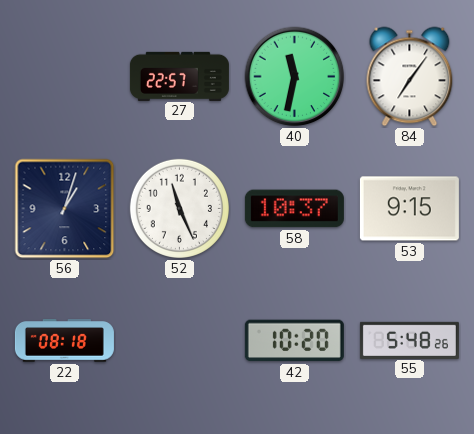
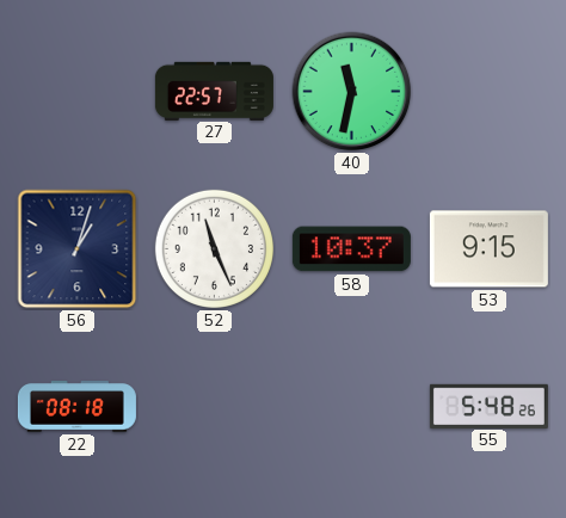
84: 7:06 -> none
42: 10:20 -> none
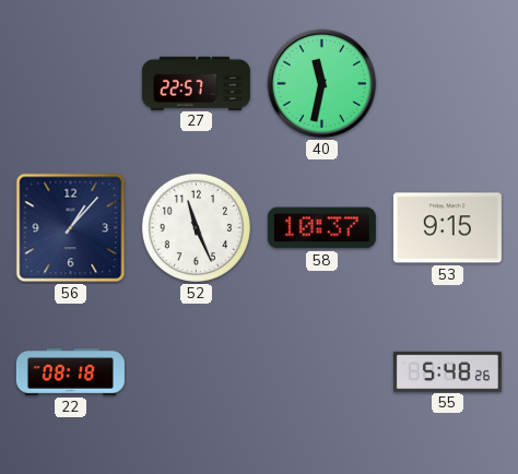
56: 1:03 -> 1:07
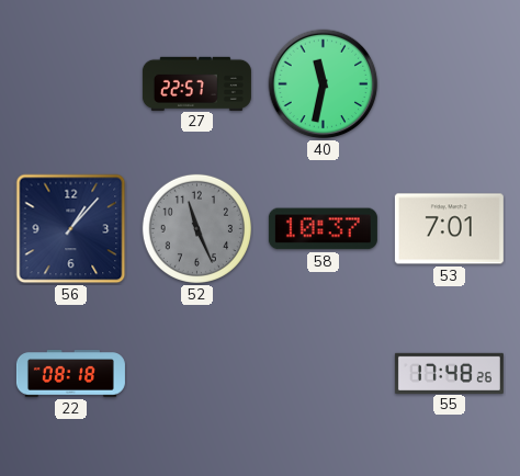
52 dial: white -> grey
53: 9:15 -> 7:01
55: 5:48 -> 17:48
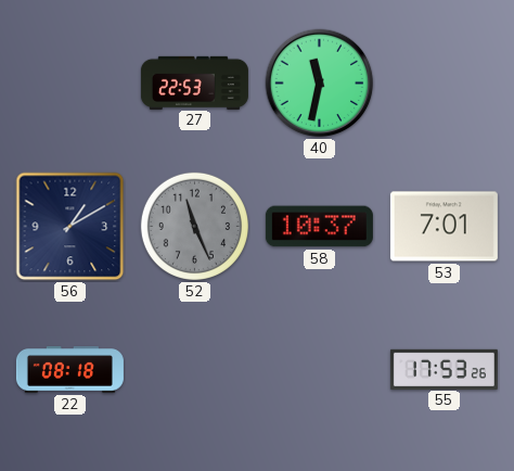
27: 22:57 -> 22:53
56: 1:07 -> 1:10
55: 17:48 -> 17:53
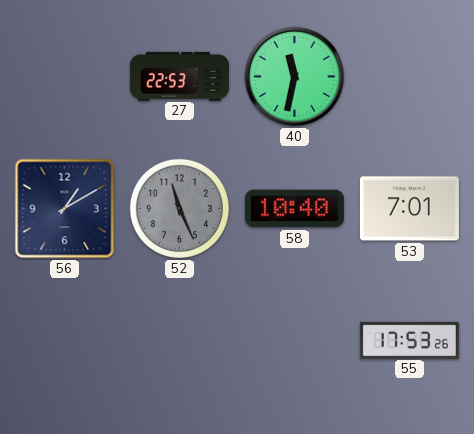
58: 10:37 -> 10:40
22: 08:18 -> none
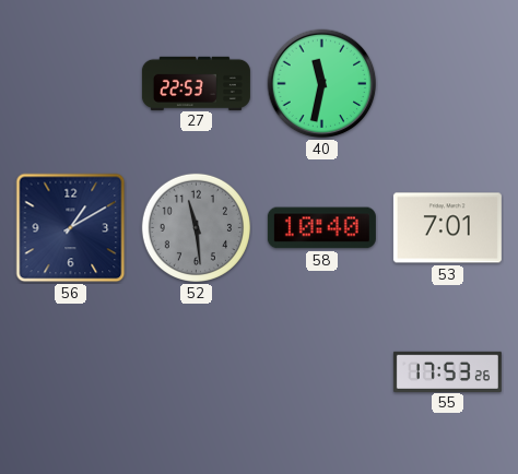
52: 11:26 -> 11:29
